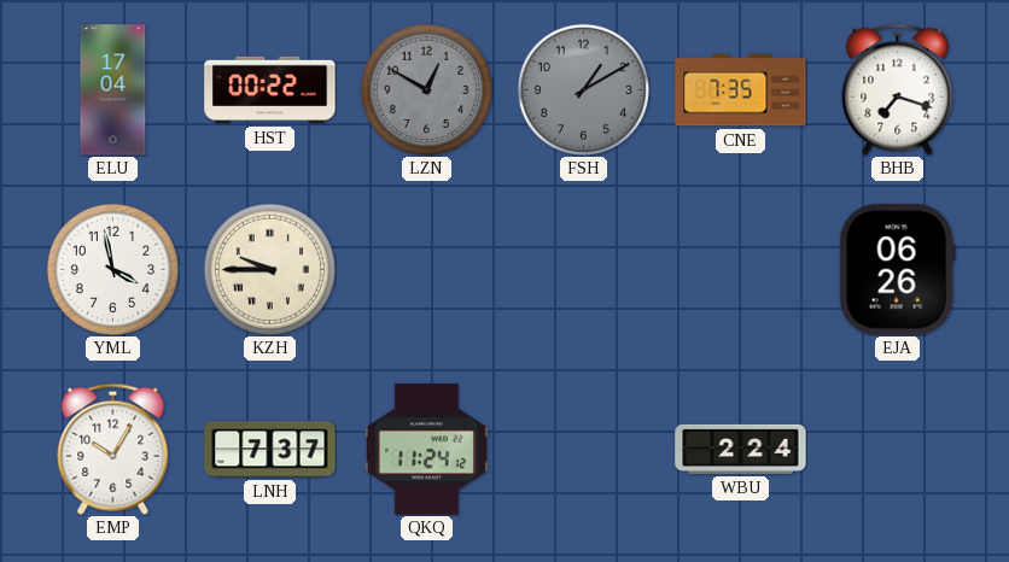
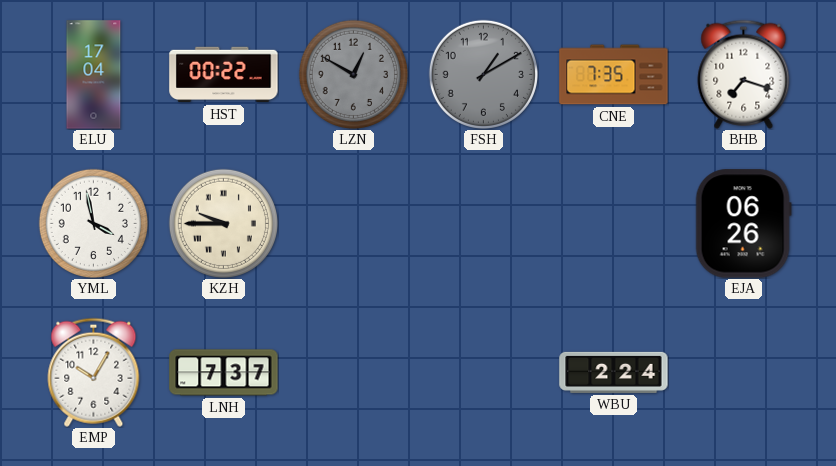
QKQ: 11:24 -> none
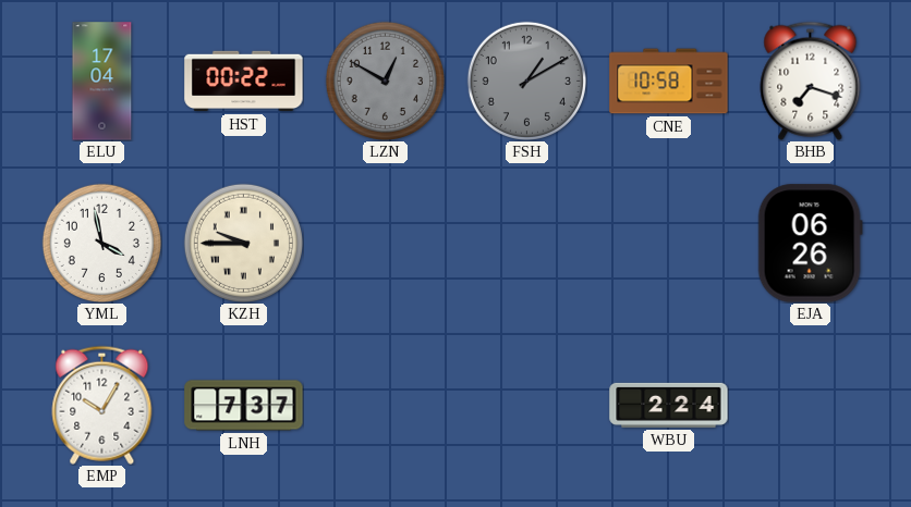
CNE: 7:35 -> 10:58
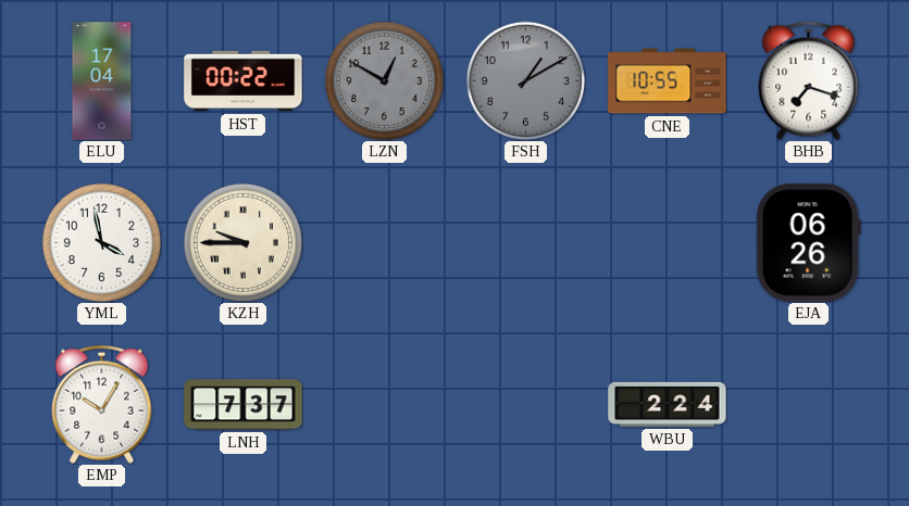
CNE: 10:58 -> 10:55
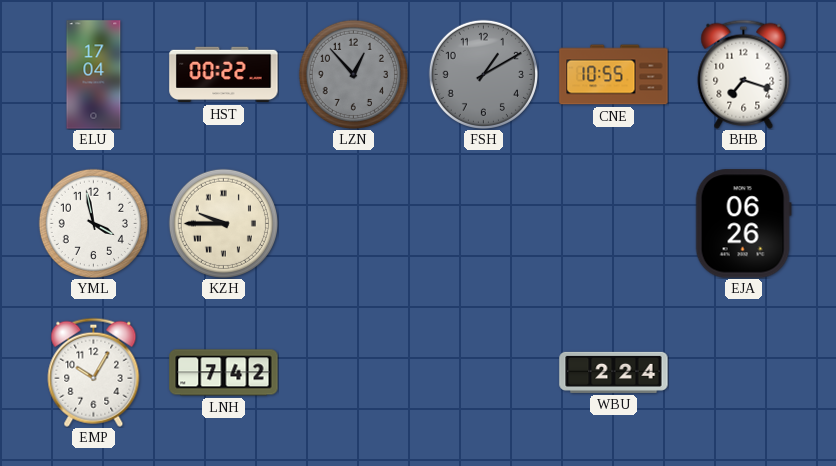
LZN: 12:50 -> 12:53
LNH: 7:37 -> 7:42
